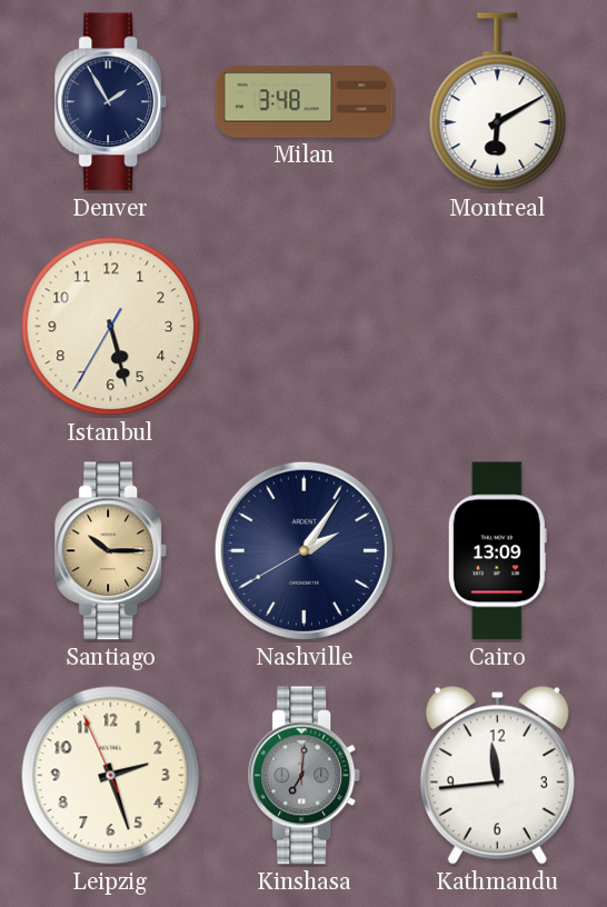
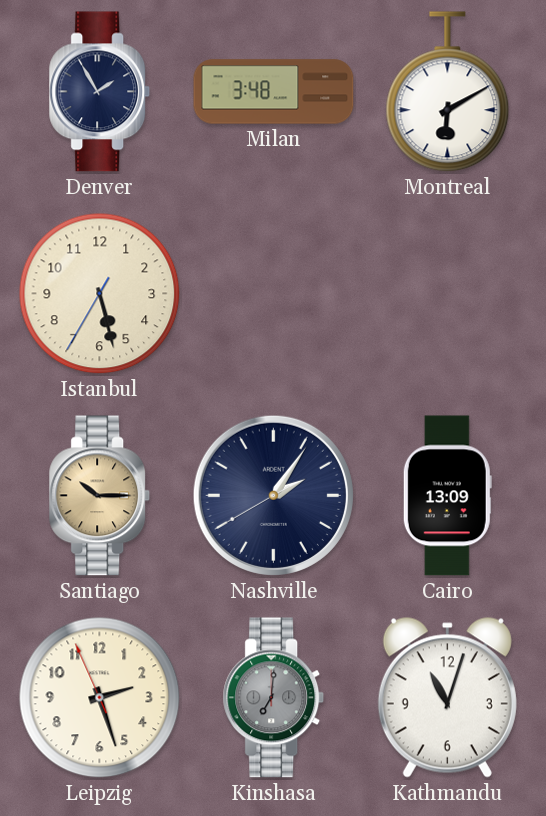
Kathmandu: 11:44 -> 11:03
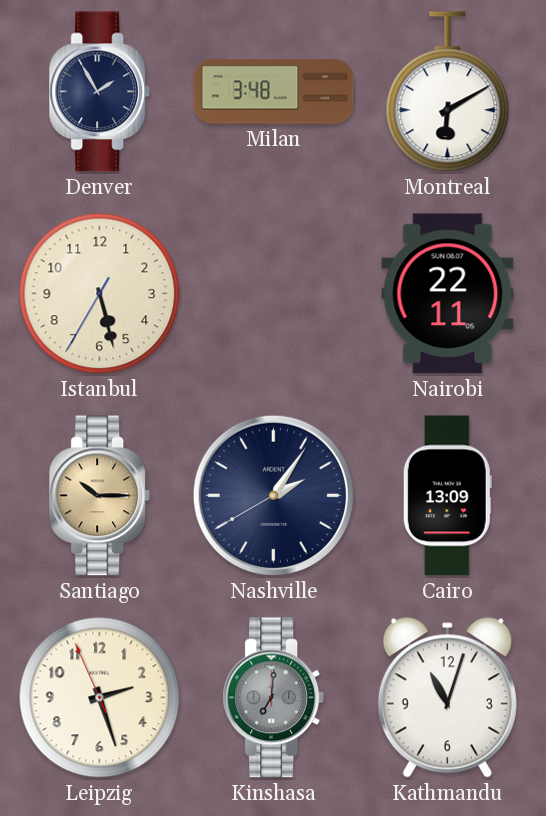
Nairobi: none -> 22:11
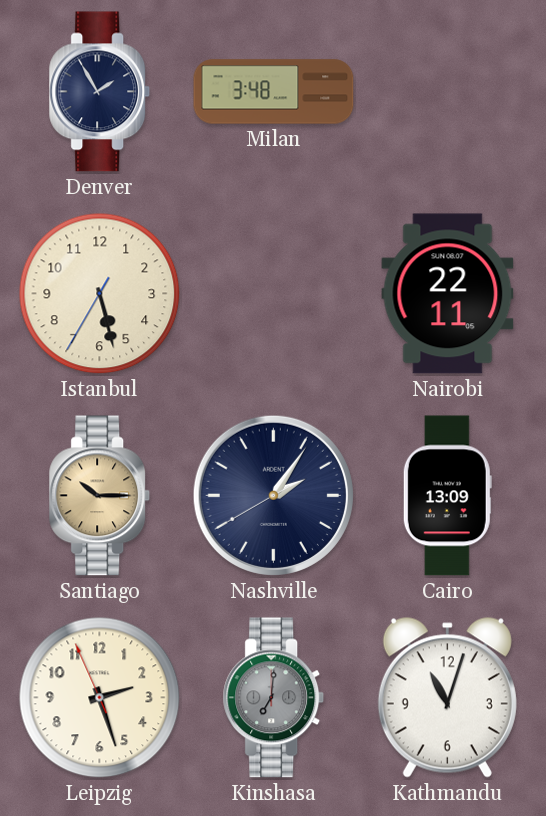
Montreal: 6:10 -> none
